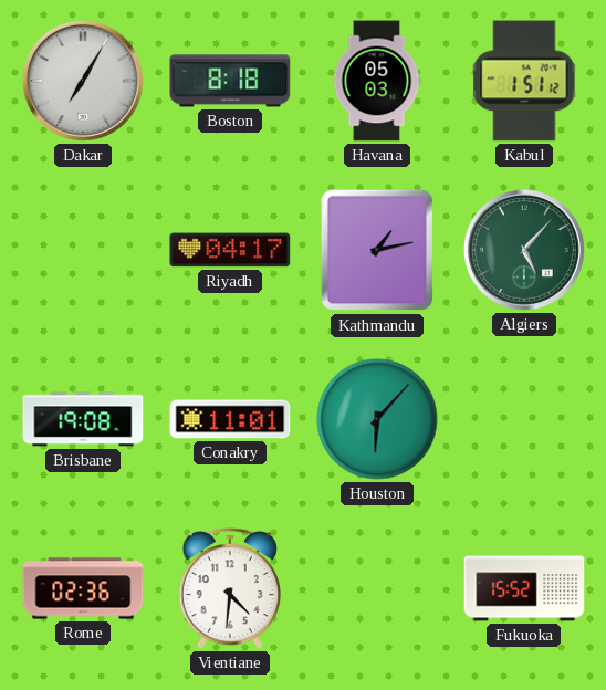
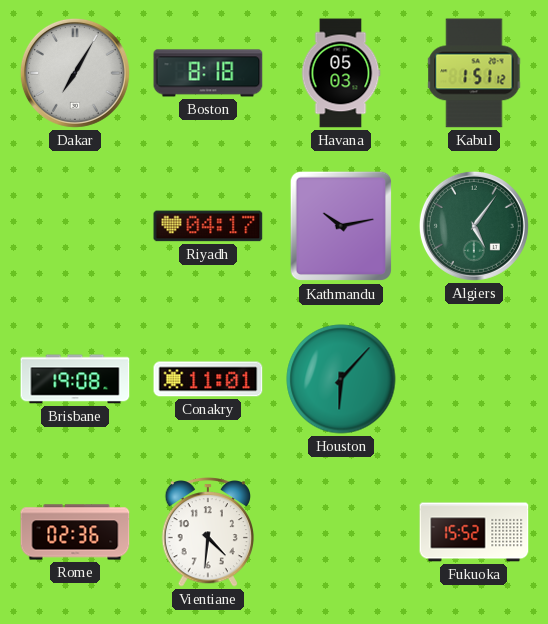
Kathmandu: 1:13 -> 10:13
Algiers: 5:07 -> 5:06
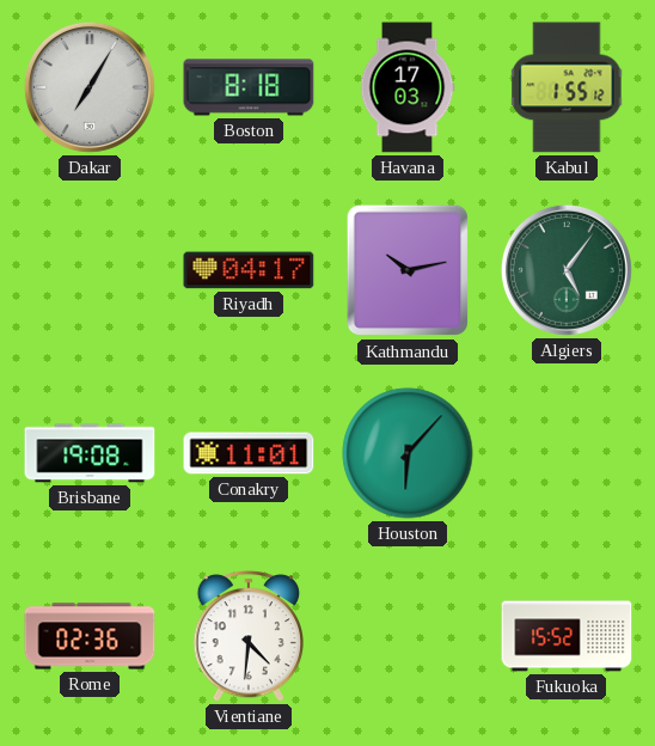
Havana: 05:03 -> 17:03
Kabul: 1:51 -> 1:55
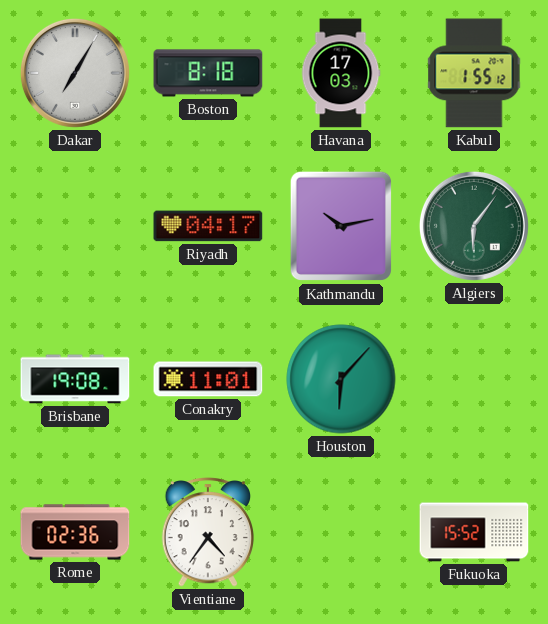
Algiers: 5:06 -> 6:06
Vientiane: 4:31 -> 4:36
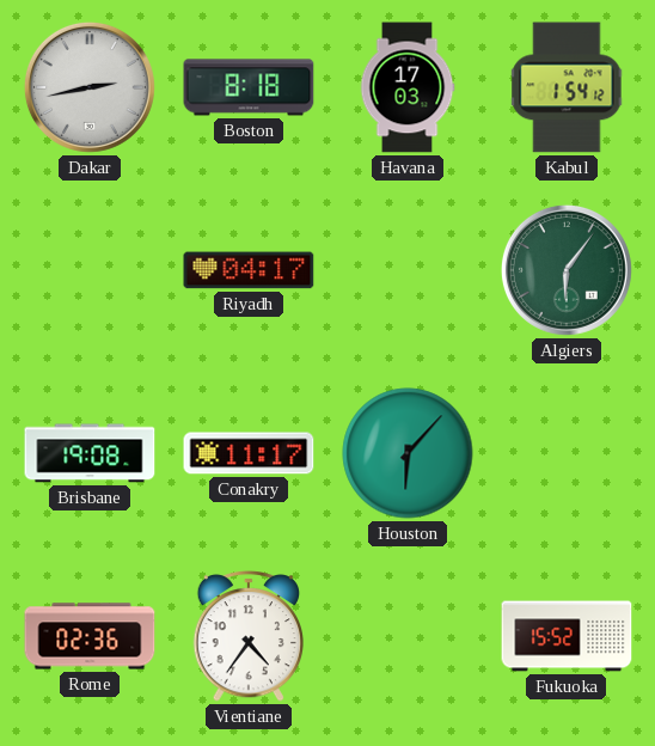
Dakar: 7:05 -> 2:43
Kabul: 1:55 -> 1:54
Kathmandu: 10:13 -> none
Conakry: 11:01 -> 11:17
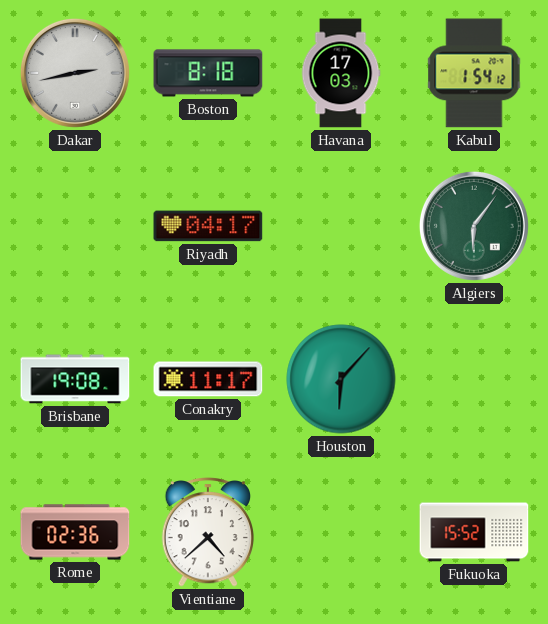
Vientiane: 4:36 -> 4:38
